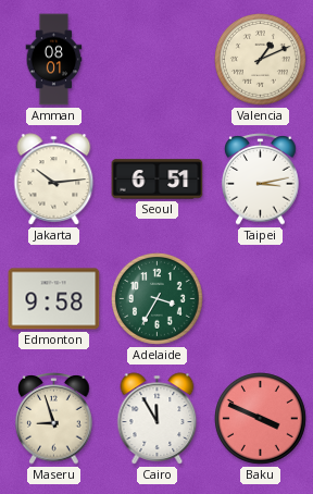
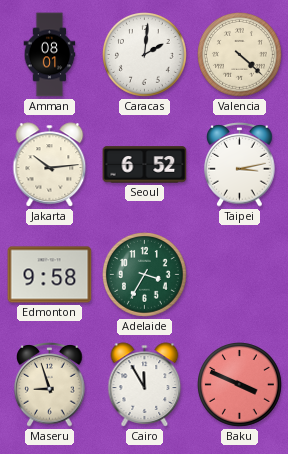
Caracas: none -> 2:01
Valencia: 1:11 -> 4:22
Seoul: 6:51 -> 6:52
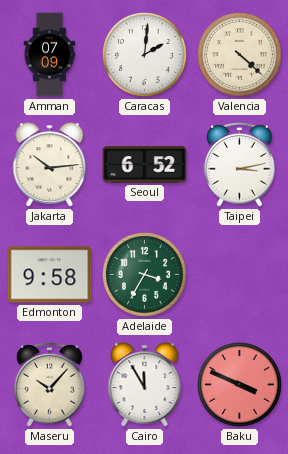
Amman: 08:01 -> 07:09
Maseru: 8:57 -> 10:07
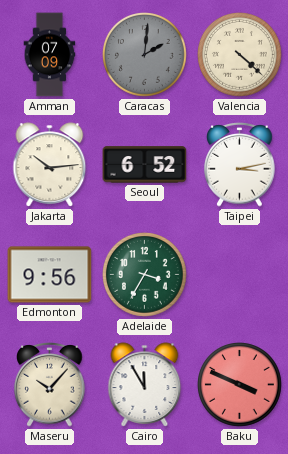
Caracas dial: white -> grey
Edmonton: 9:58 -> 9:56
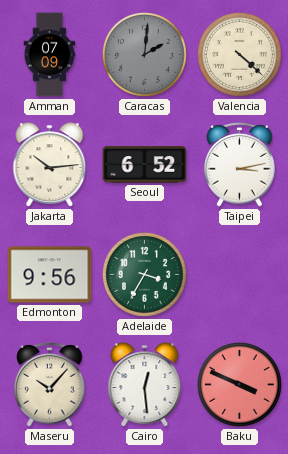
Cairo: 11:55 -> 12:29
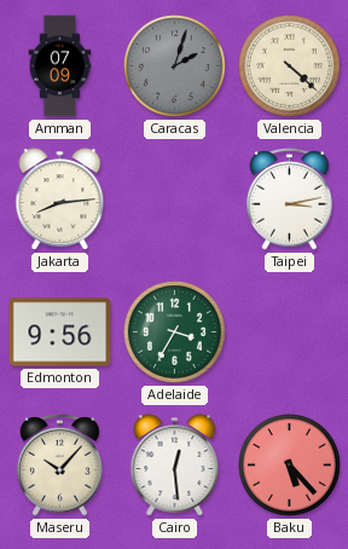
Caracas: 2:01 -> 2:03
Jakarta: 10:14 -> 8:14
Seoul: 6:52 -> none
Baku: 3:49 -> 5:23
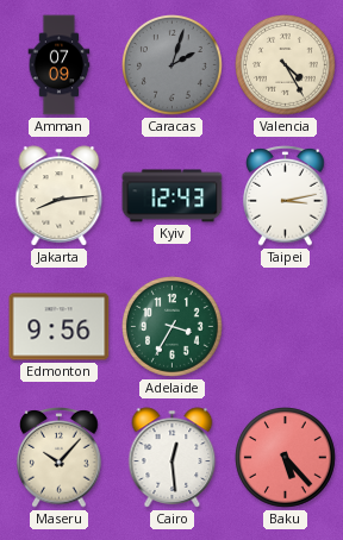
Valencia: 4:22 -> 4:25
Kyiv: none -> 12:43
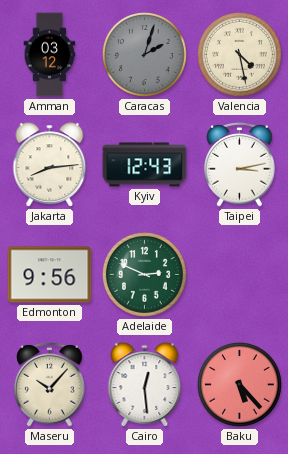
Amman: 07:09 -> 03:12
Valencia: 4:25 -> 4:28
Adelaide: 3:35 -> 2:49
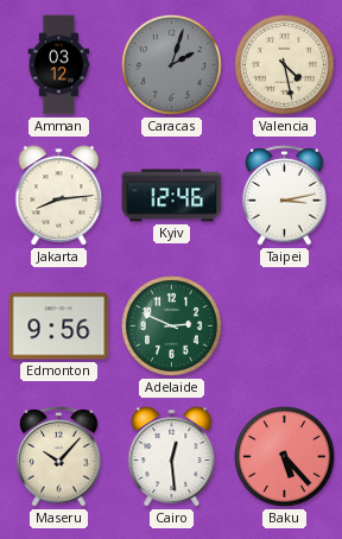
Kyiv: 12:43 -> 12:46
